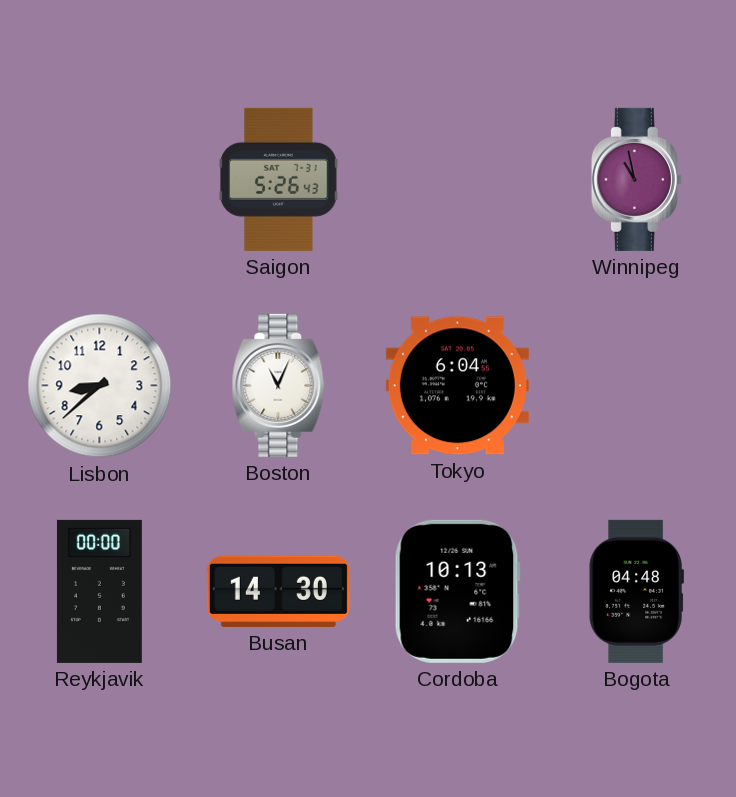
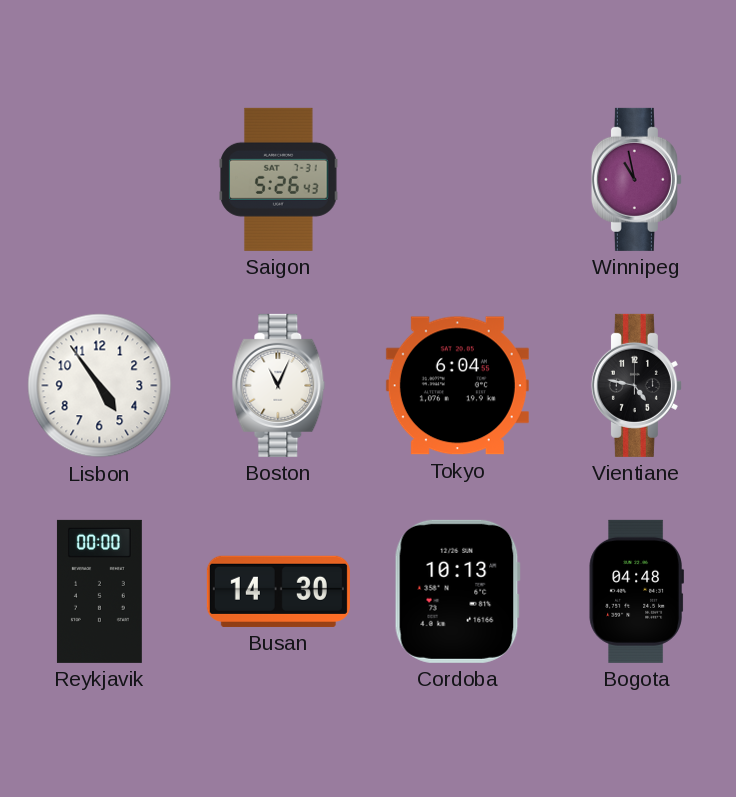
Lisbon: 8:38 -> 4:54
Vientiane: none -> 4:47
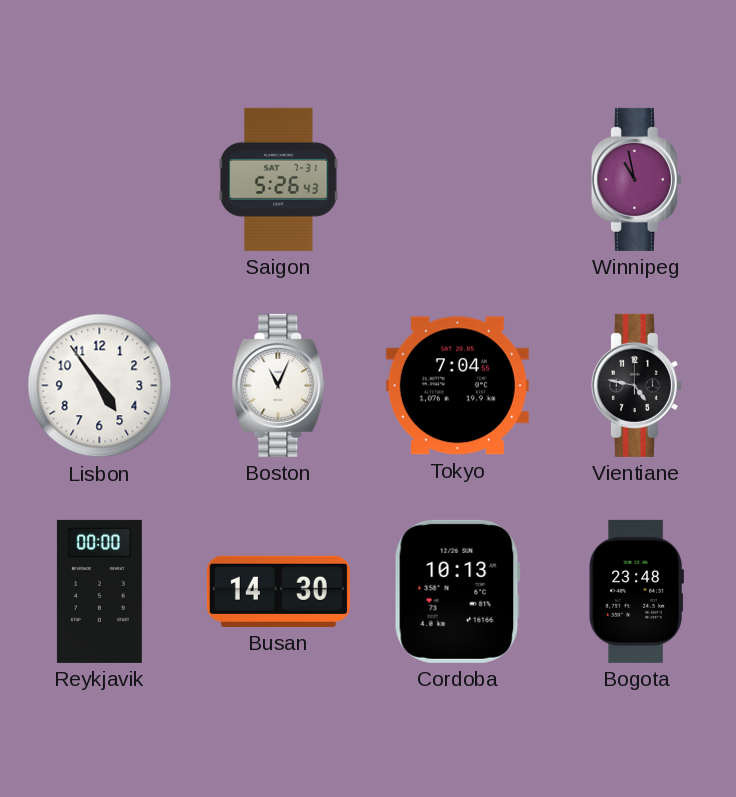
Tokyo: 6:04 -> 7:04
Bogota: 04:48 -> 23:48
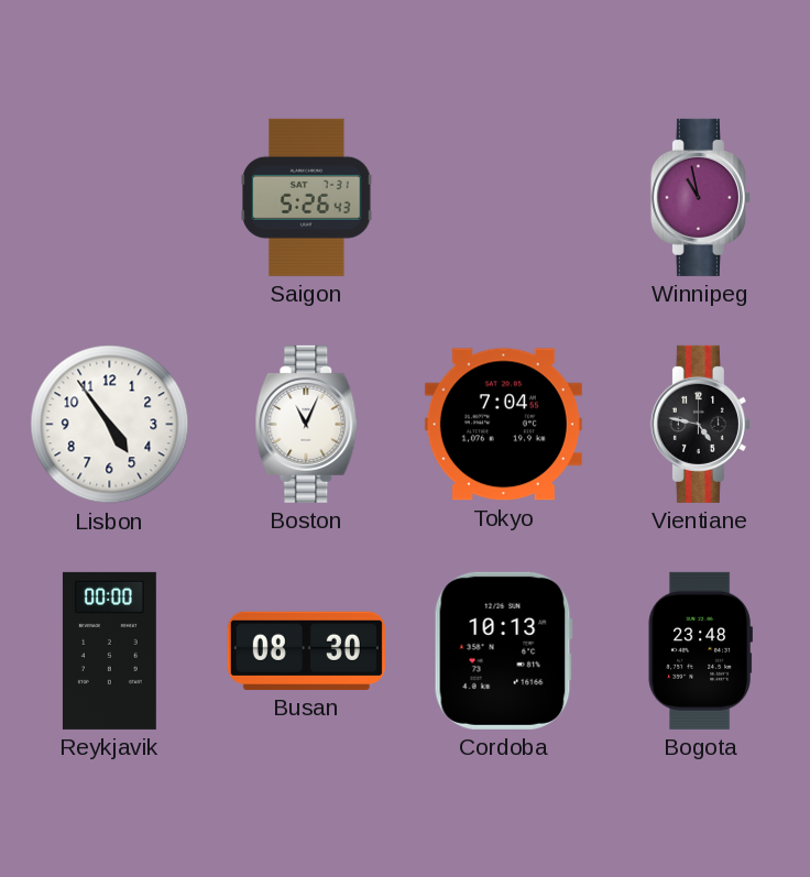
Busan: 14:30 -> 08:30
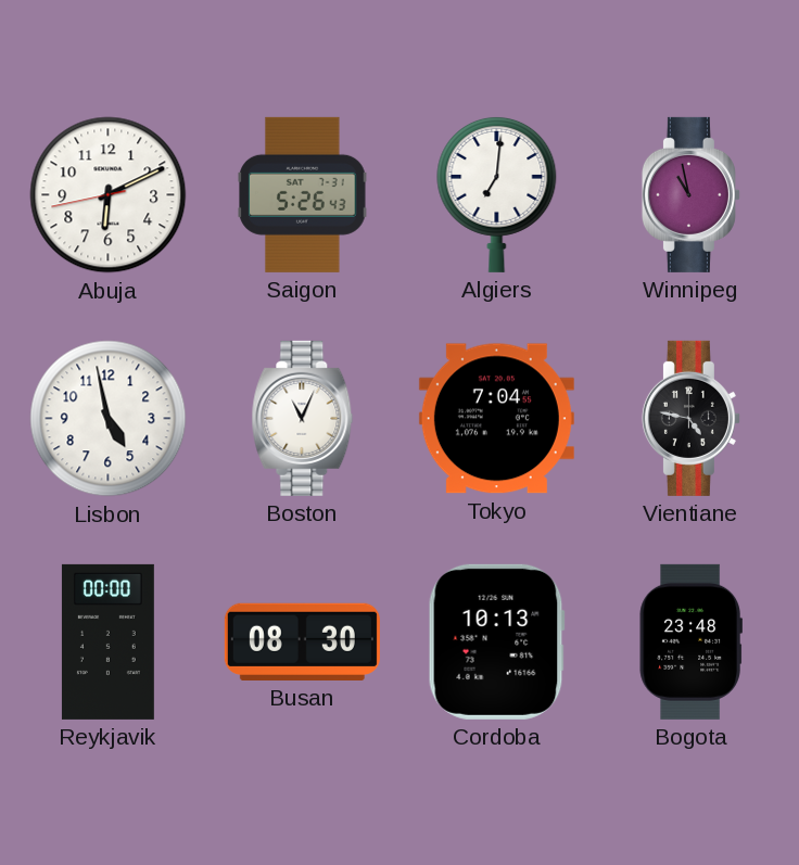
Abuja: none -> 6:10
Algiers: none -> 7:01
Lisbon: 4:54 -> 4:58
